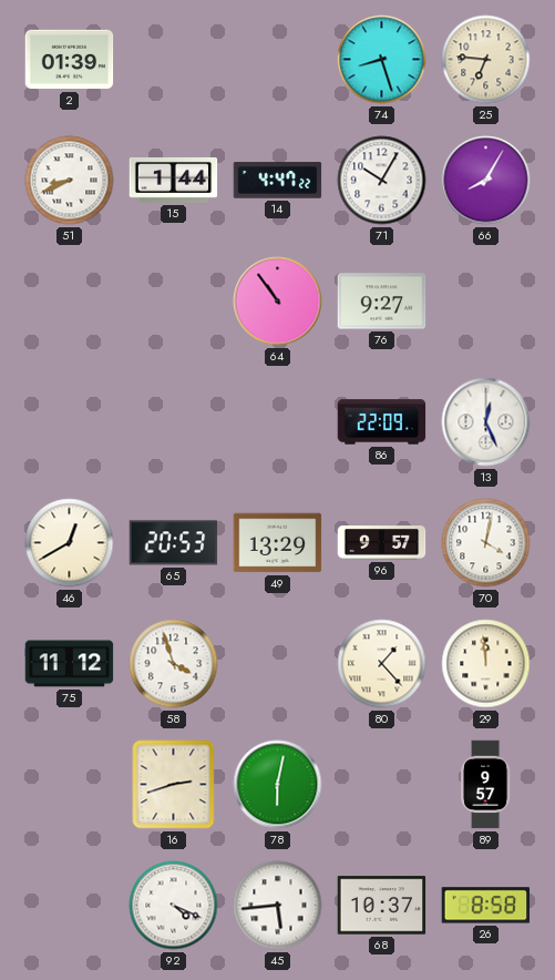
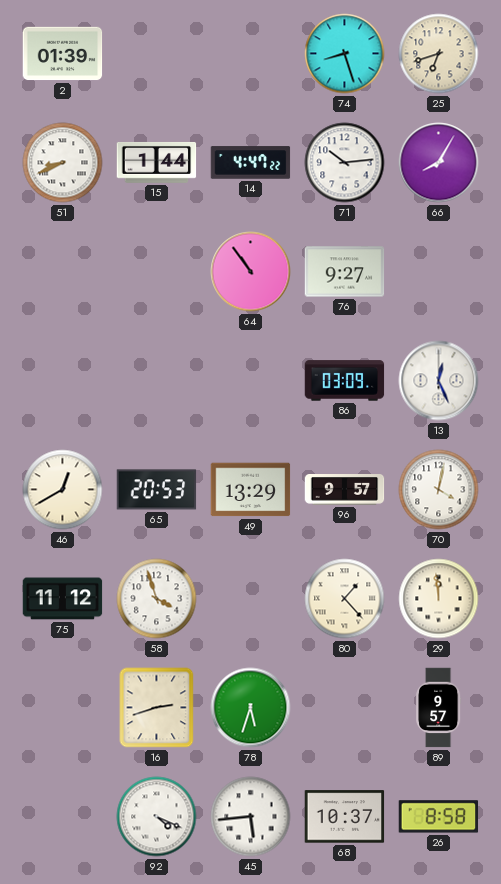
25: 6:46 -> 6:42
71: 10:05 -> 10:14
86: 22:09 -> 03:09
78: 6:02 -> 5:33
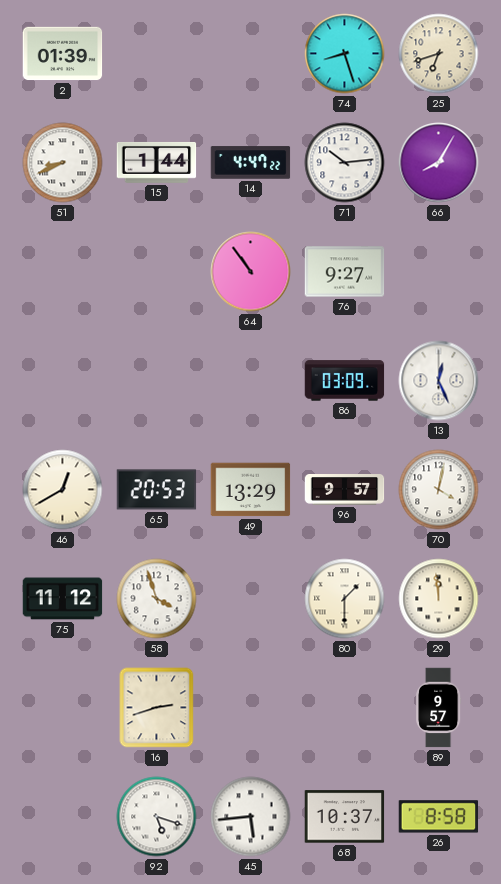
80: 1:23 -> 1:30
78: 5:33 -> none
92: 4:19 -> 5:18
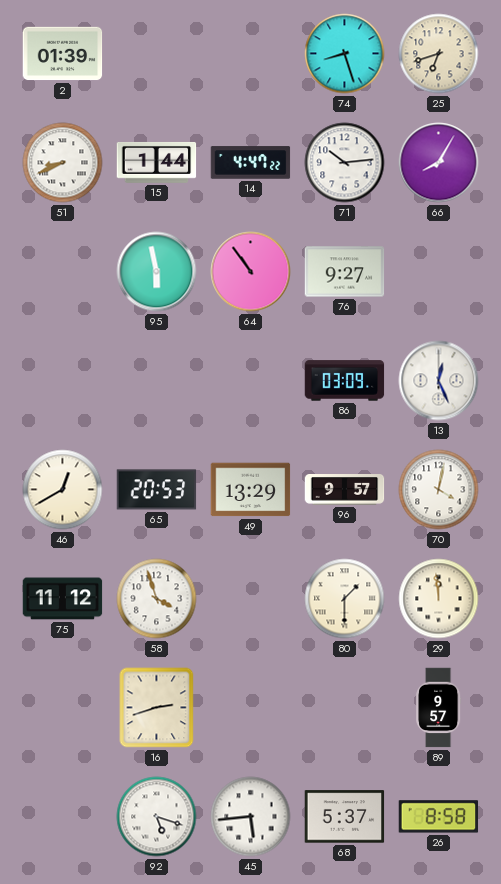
95: none -> 5:58
68: 10:37 -> 5:37
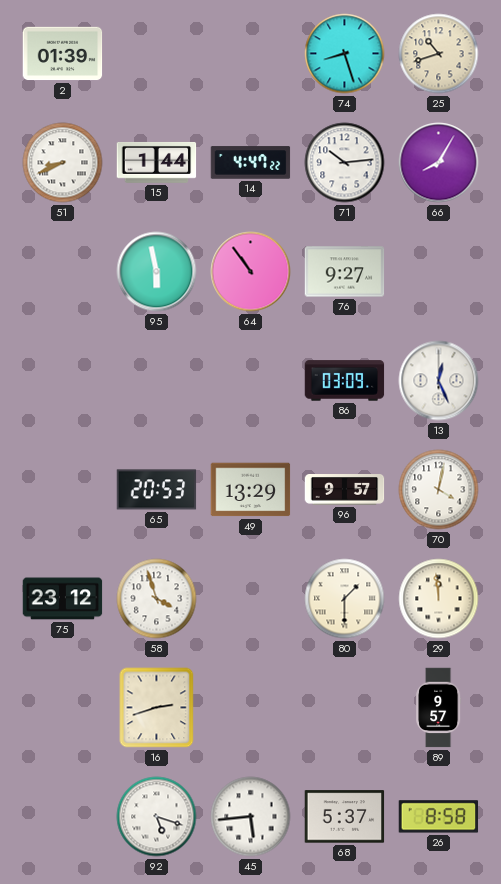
25: 6:42 -> 10:42
46: 12:40 -> none
75: 11:12 -> 23:12
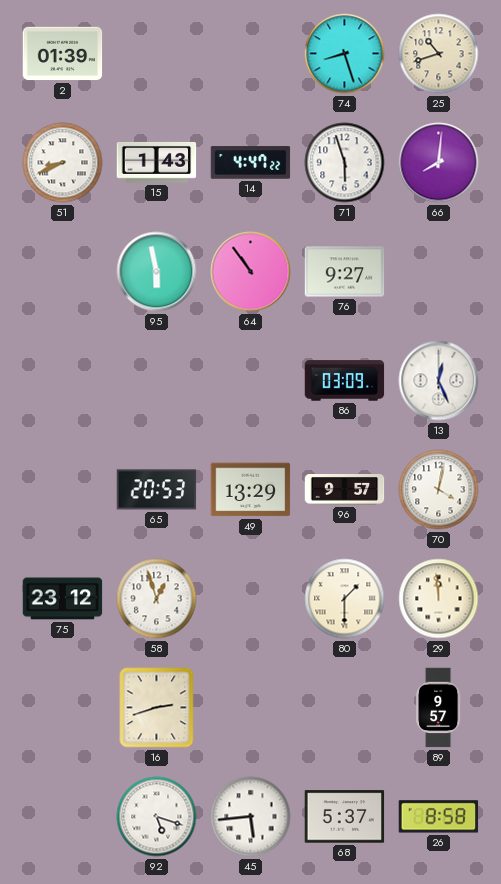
15: 1:44 -> 1:43
71: 10:14 -> 5:57
66: 8:05 -> 8:01
58: 3:57 -> 12:57
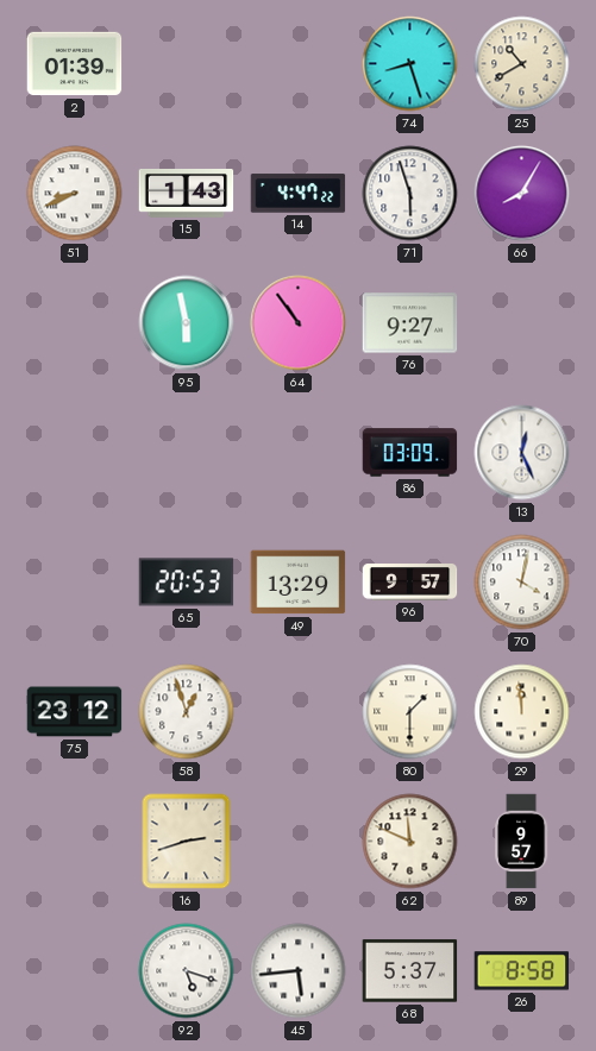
25: 10:42 -> 10:40
66: 8:01 -> 8:05
62: none -> 11:49
